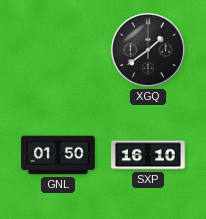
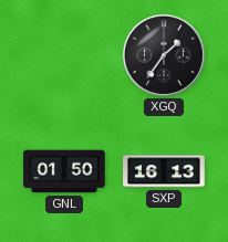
XGQ: 1:39 -> 1:36
SXP: 16:10 -> 16:13
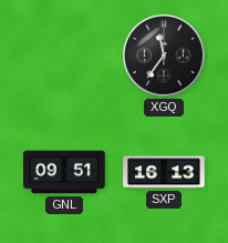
XGQ: 1:36 -> 11:36
GNL: 01:50 -> 09:51
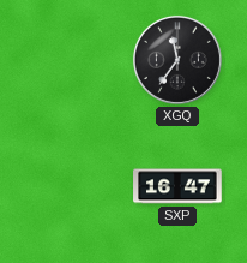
GNL: 09:51 -> none
SXP: 16:13 -> 16:47
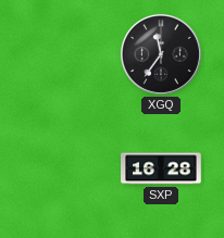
SXP: 16:47 -> 16:28
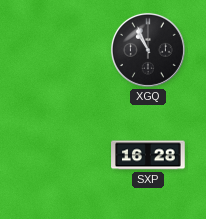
XGQ: 11:36 -> 10:56
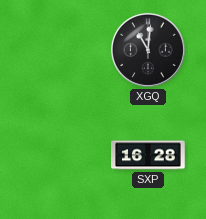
XGQ: 10:56 -> 11:01
